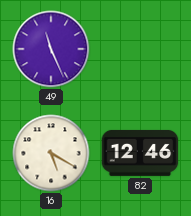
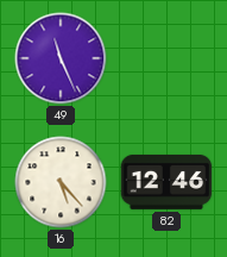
16: 5:20 -> 5:23
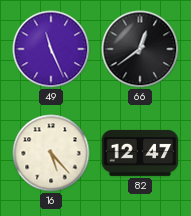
66: none -> 12:39
82: 12:46 -> 12:47
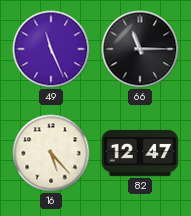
66: 12:39 -> 11:15
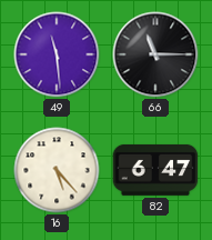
49: 11:26 -> 11:29
82: 12:47 -> 6:47
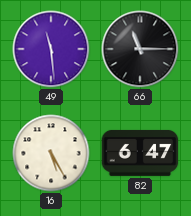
16: 5:23 -> 5:25
